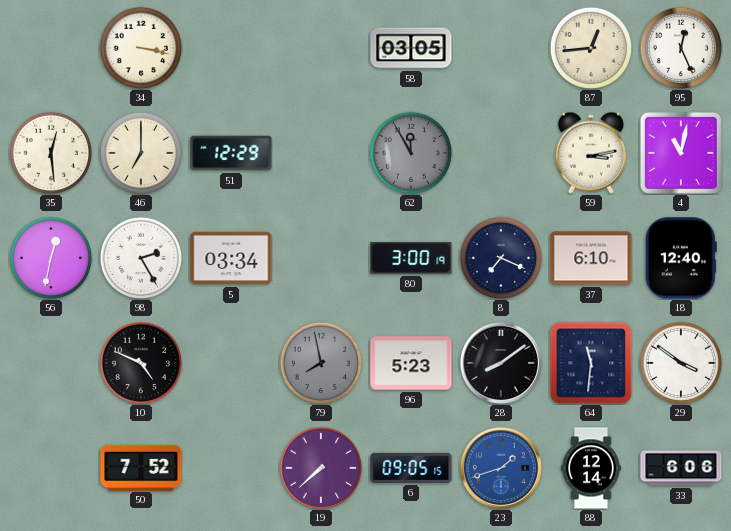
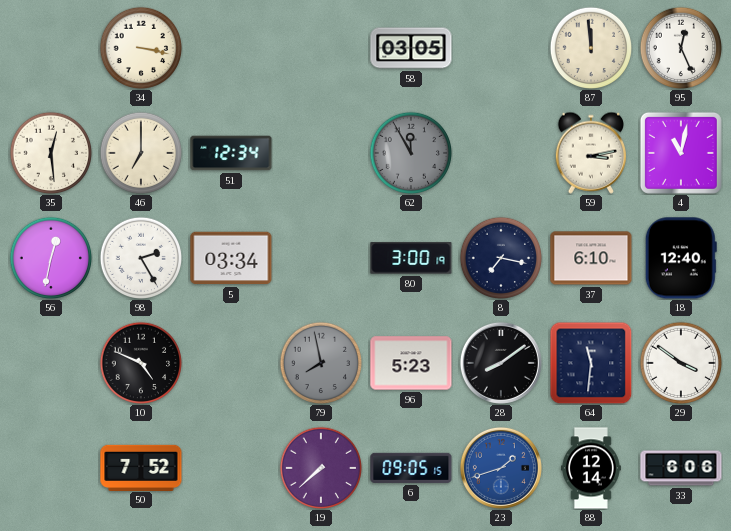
87: 12:44 -> 11:59
51: 12:29 -> 12:34
8: 7:19 -> 7:17
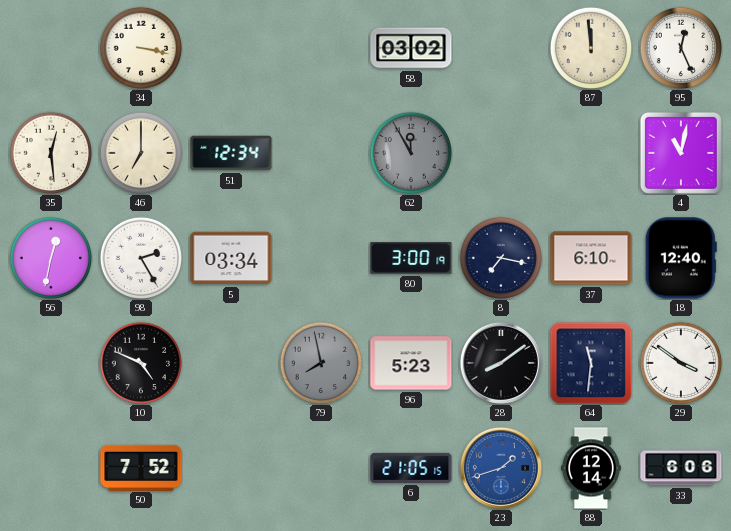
58: 03:05 -> 03:02
59: 3:13 -> none
19: 7:38 -> none
6: 09:05 -> 21:05
